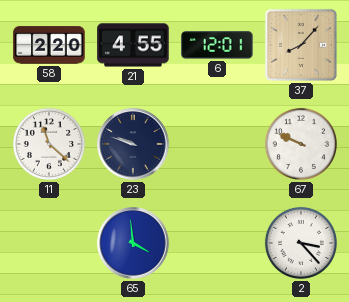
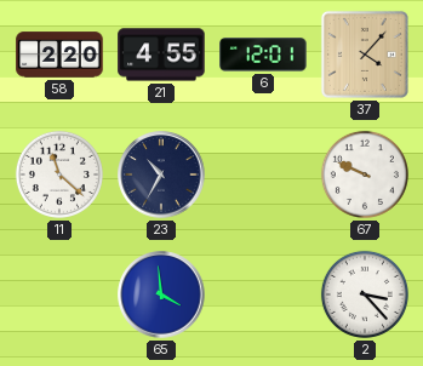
37: 8:07 -> 4:07
23: 9:48 -> 10:35
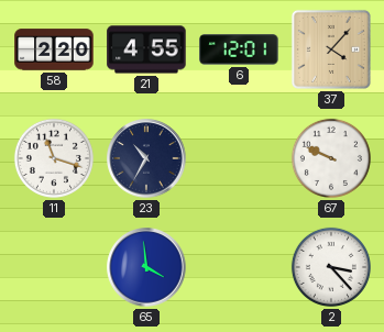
11: 11:22 -> 11:18
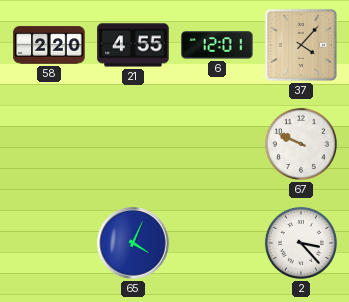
11: 11:18 -> none
23: 10:35 -> none
65: 3:59 -> 4:04
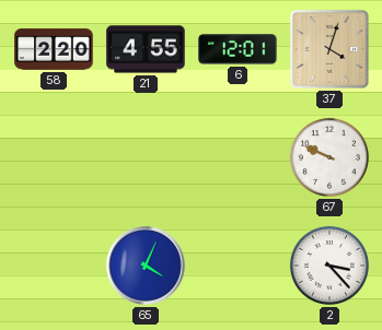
37: 4:07 -> 4:03
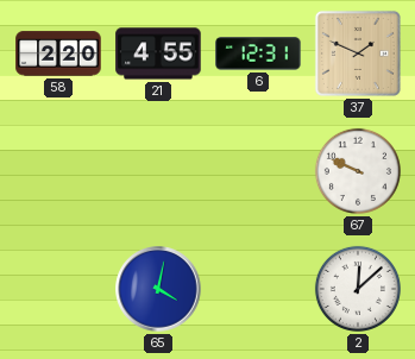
6: 12:01 -> 12:31
37: 4:03 -> 1:49
65: 4:04 -> 4:02
2: 3:23 -> 12:08
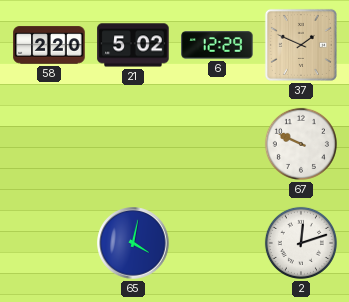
21: 4:55 -> 5:02
6: 12:31 -> 12:29
2: 12:08 -> 12:12
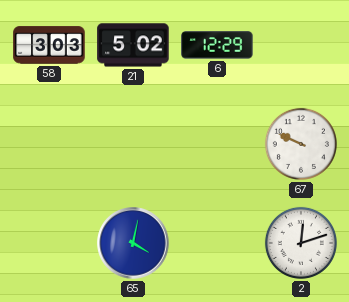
58: 2:20 -> 3:03
37: 1:49 -> none
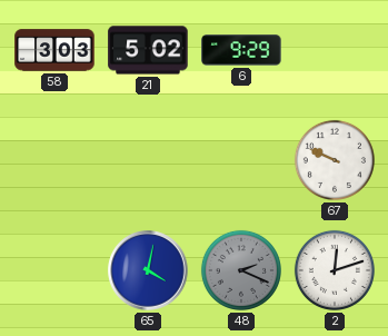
6: 12:29 -> 9:29
48: none -> 2:19
